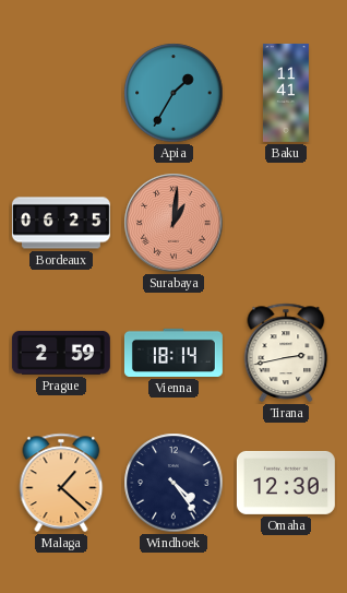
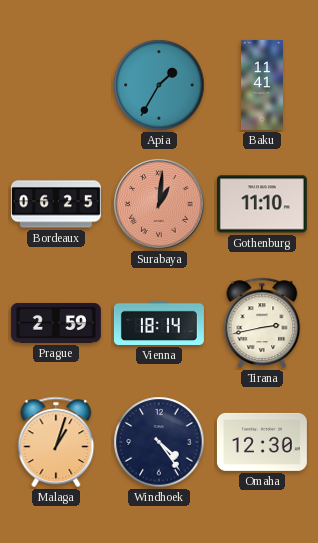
Gothenburg: none -> 11:10
Malaga: 1:22 -> 1:03
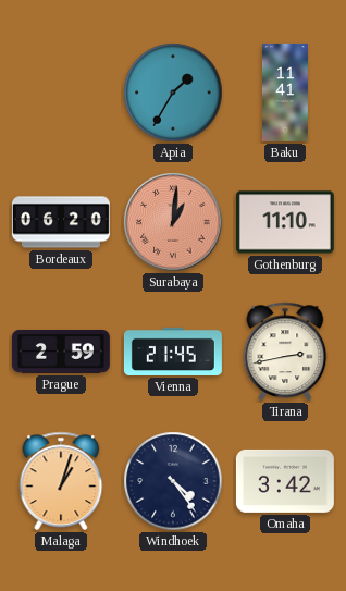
Bordeaux: 06:25 -> 06:20
Vienna: 18:14 -> 21:45
Omaha: 12:30 -> 3:42
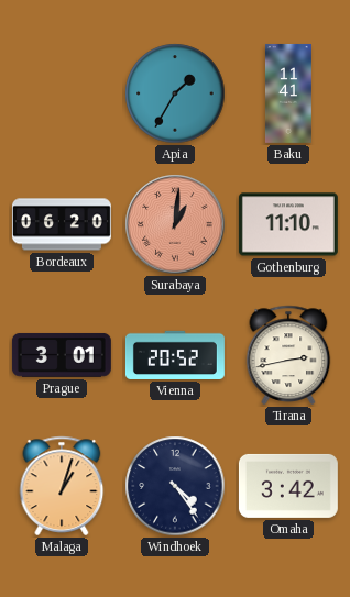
Prague: 2:59 -> 3:01
Vienna: 21:45 -> 20:52
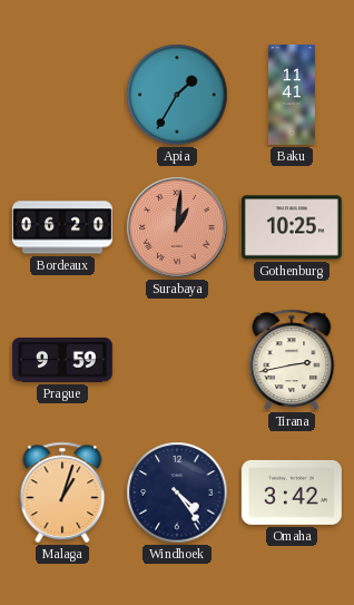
Gothenburg: 11:10 -> 10:25
Prague: 3:01 -> 9:59
Vienna: 20:52 -> none
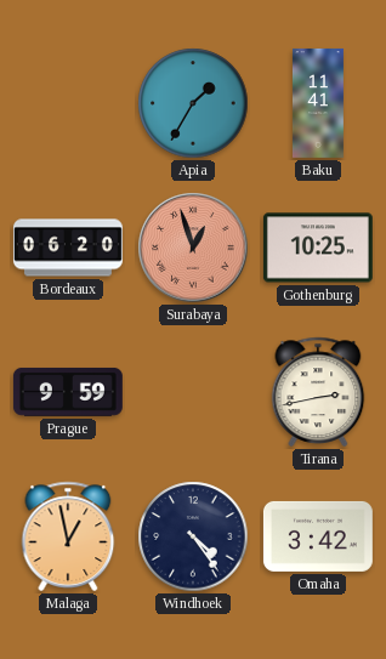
Surabaya: 1:01 -> 12:57
Malaga: 1:03 -> 12:58
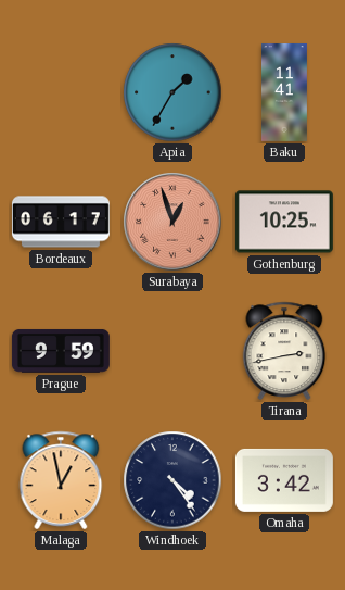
Bordeaux: 06:20 -> 06:17
